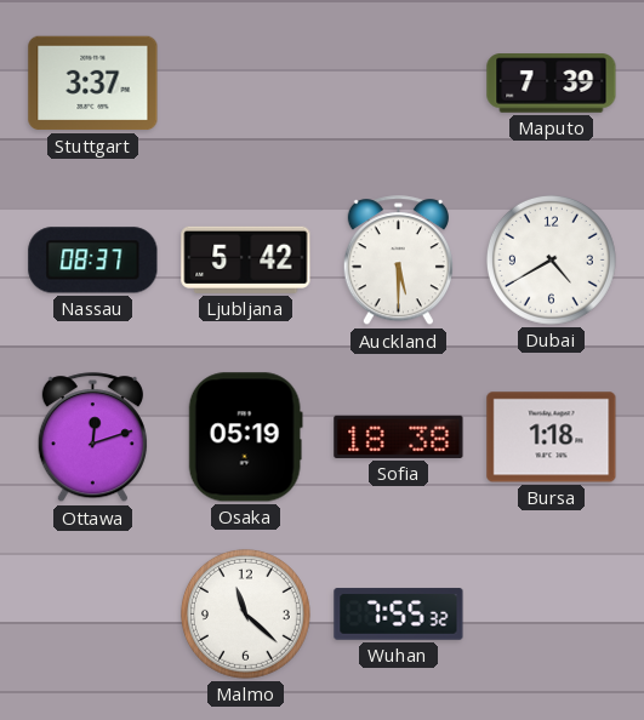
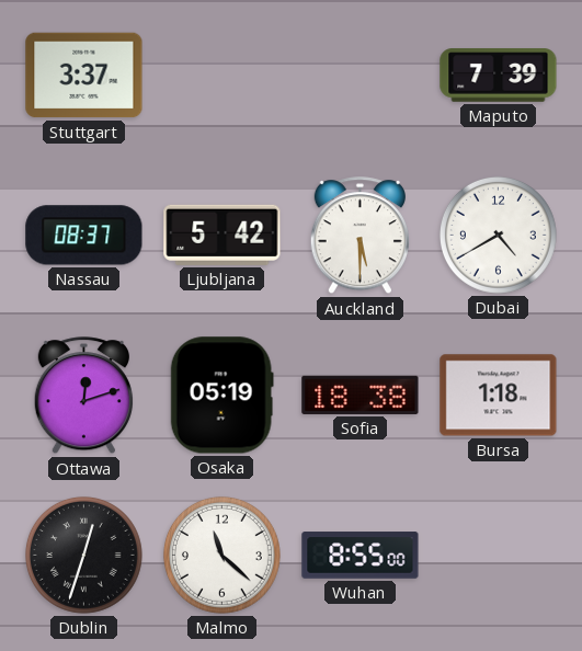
Dublin: none -> 12:33
Wuhan: 7:55 -> 8:55
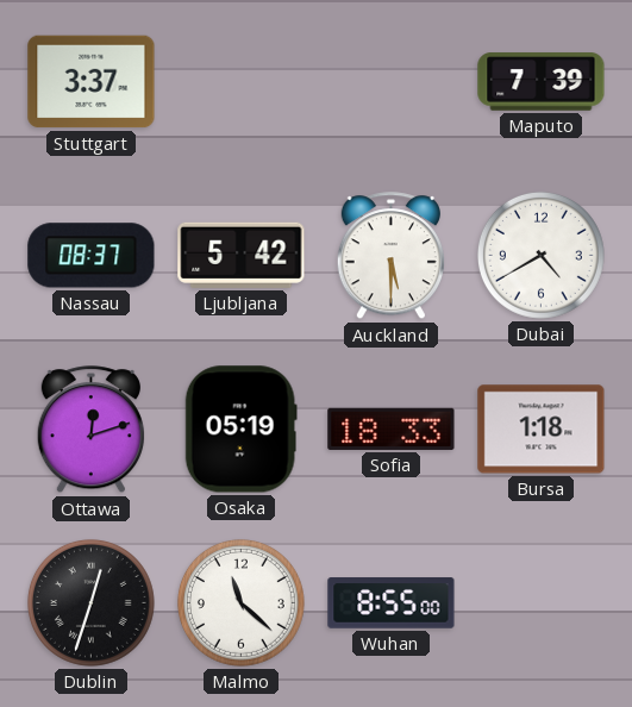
Sofia: 18:38 -> 18:33
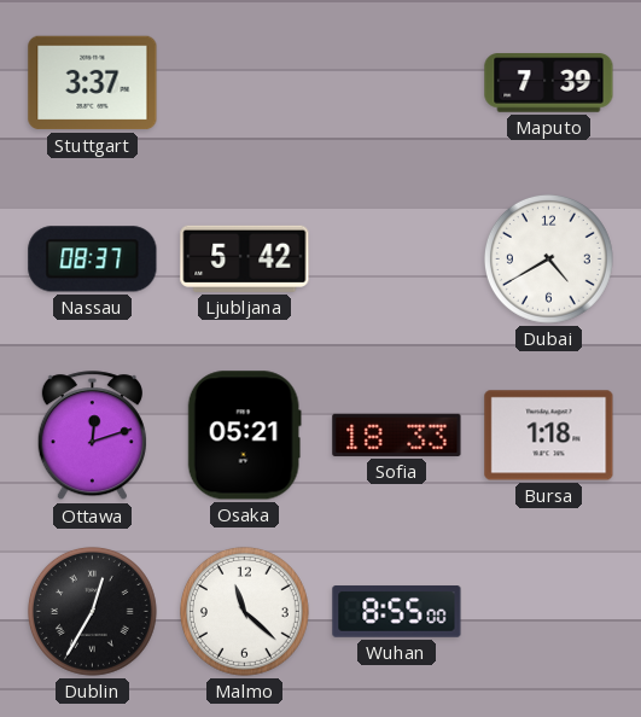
Auckland: 5:30 -> none
Osaka: 05:19 -> 05:21
Dublin: 12:33 -> 12:35
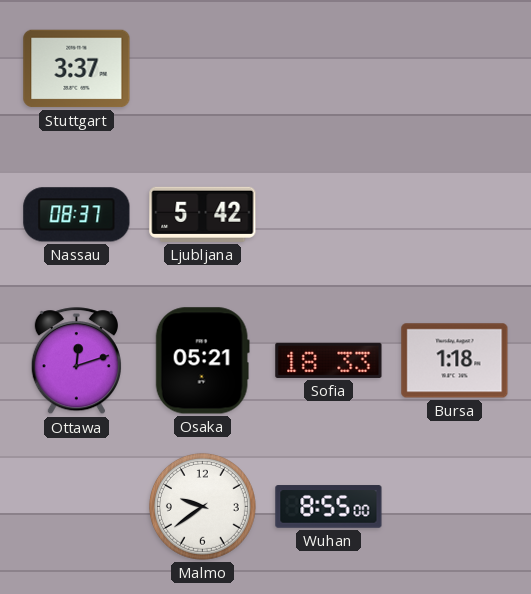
Maputo: 7:39 -> none
Dubai: 4:40 -> none
Dublin: 12:35 -> none
Malmo: 11:22 -> 9:39
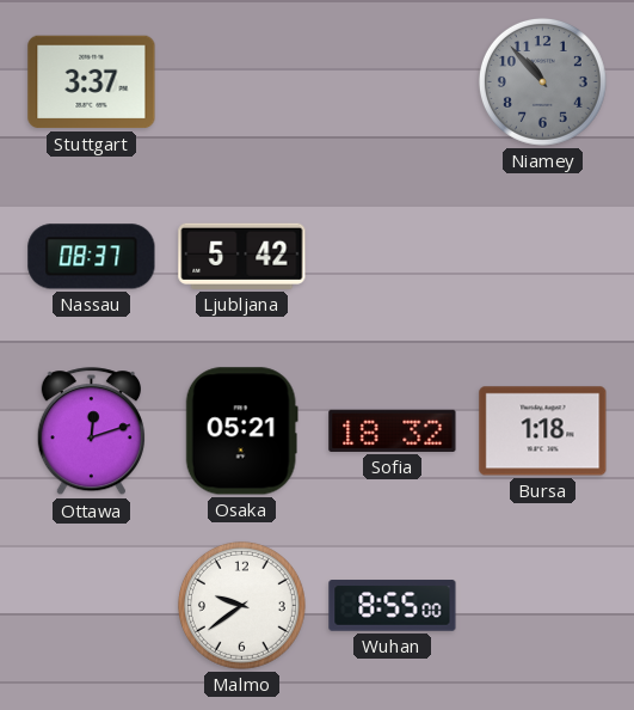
Niamey: none -> 10:53
Sofia: 18:33 -> 18:32
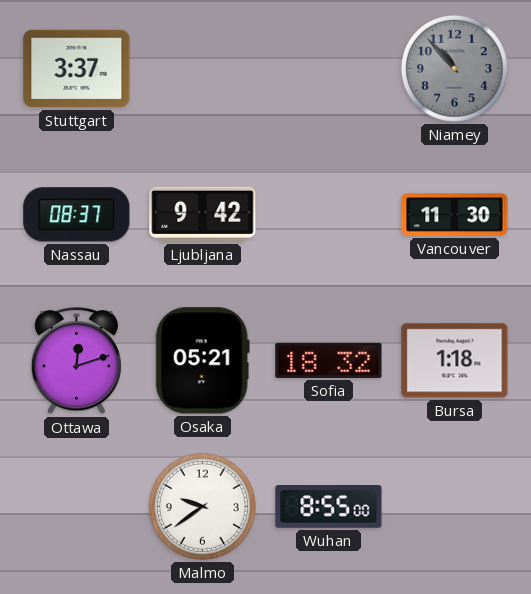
Ljubljana: 5:42 -> 9:42
Vancouver: none -> 11:30
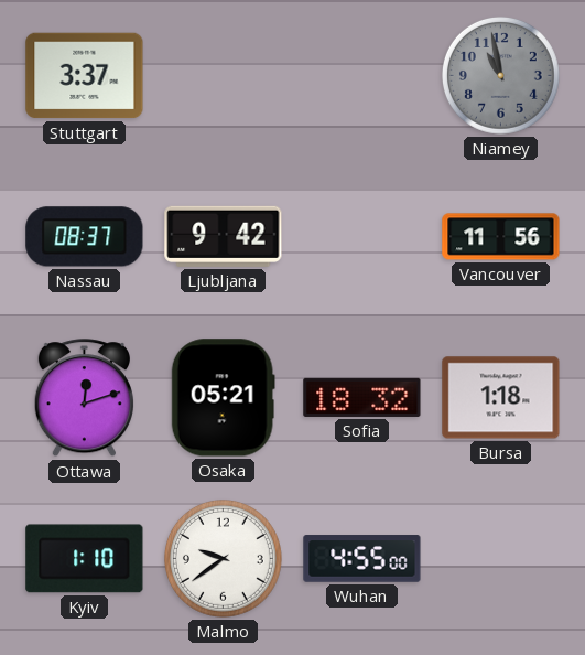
Niamey: 10:53 -> 10:58
Vancouver: 11:30 -> 11:56
Kyiv: none -> 1:10
Wuhan: 8:55 -> 4:55
